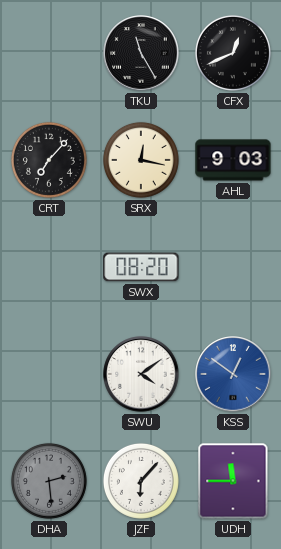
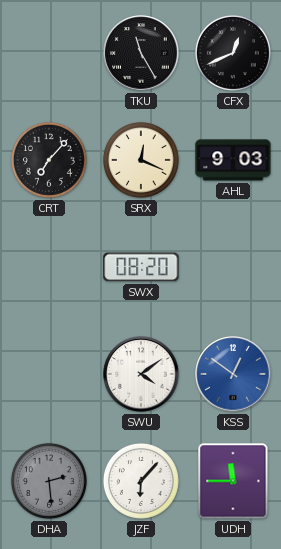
SRX: 12:17 -> 12:19
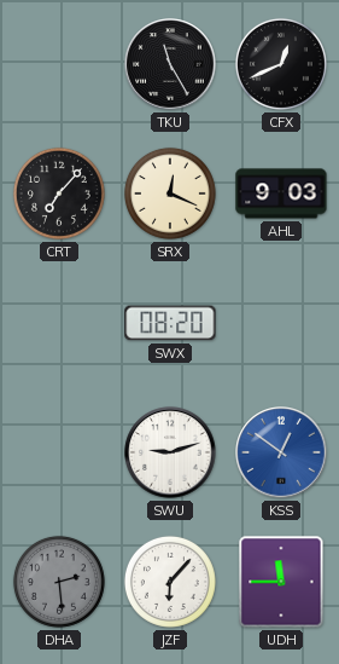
SWU: 4:09 -> 9:12
